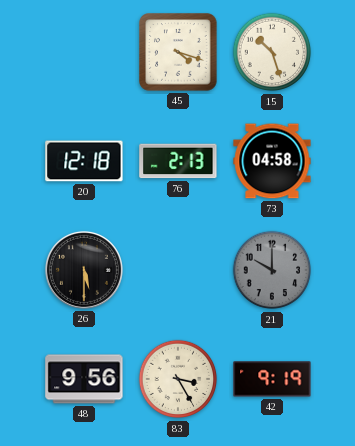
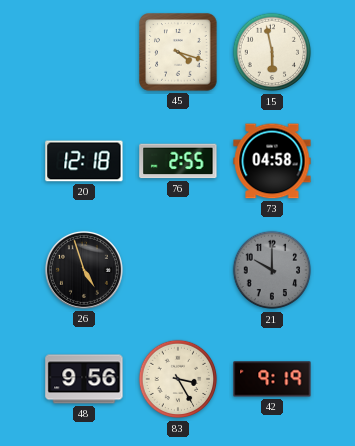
15: 10:27 -> 5:58
76: 2:13 -> 2:55
26: 5:30 -> 4:57
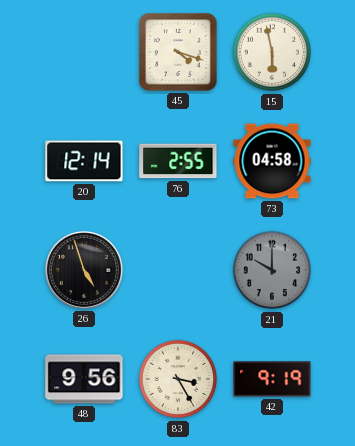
20: 12:18 -> 12:14
